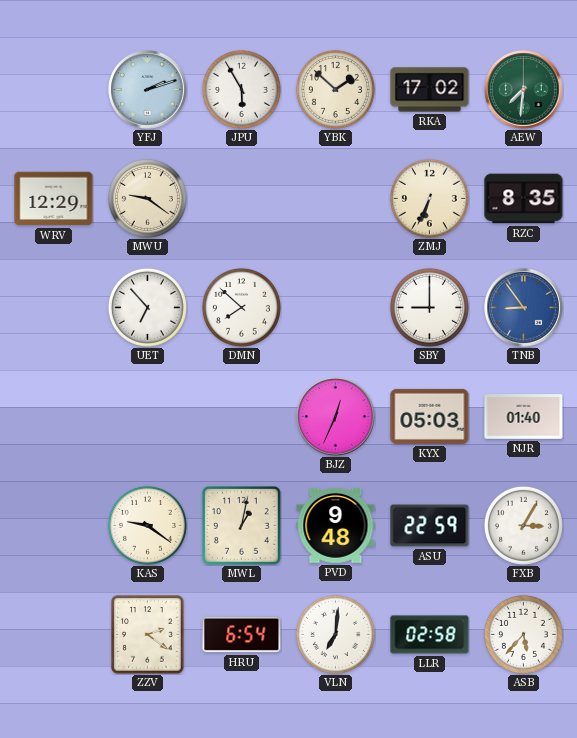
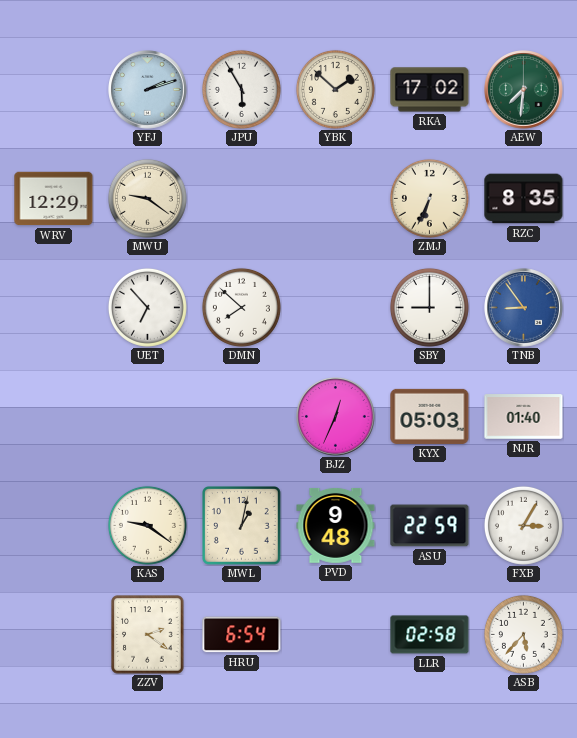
VLN: 7:01 -> none
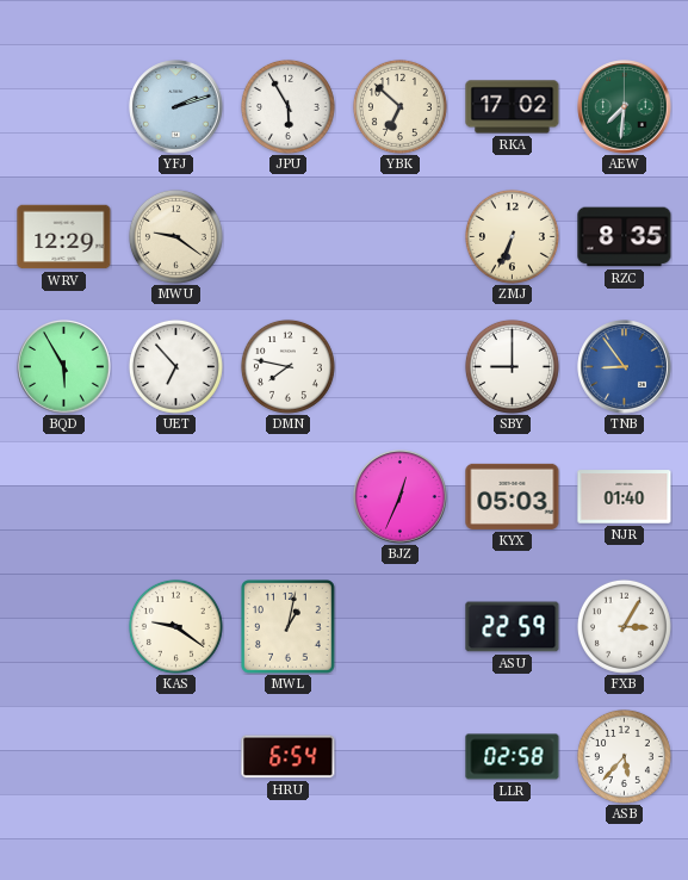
YBK: 1:52 -> 6:52
BQD: none -> 5:55
DMN: 7:52 -> 7:47
PVD: 9:48 -> none
ZZV: 2:21 -> none
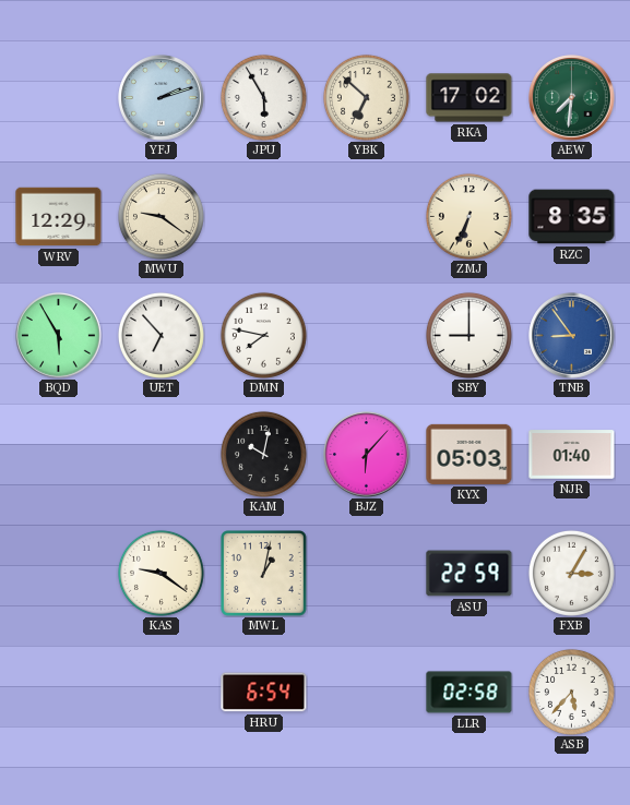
KAM: none -> 10:02
BJZ: 12:34 -> 6:07
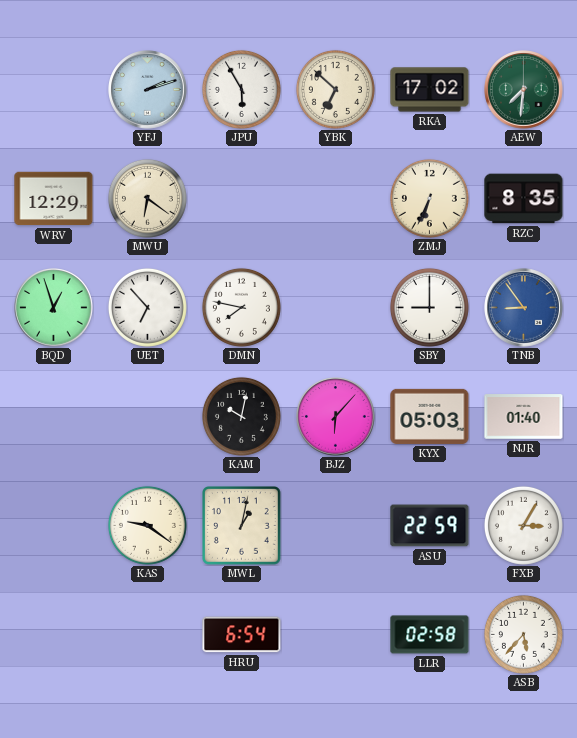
MWU: 9:21 -> 6:21
BQD: 5:55 -> 12:57
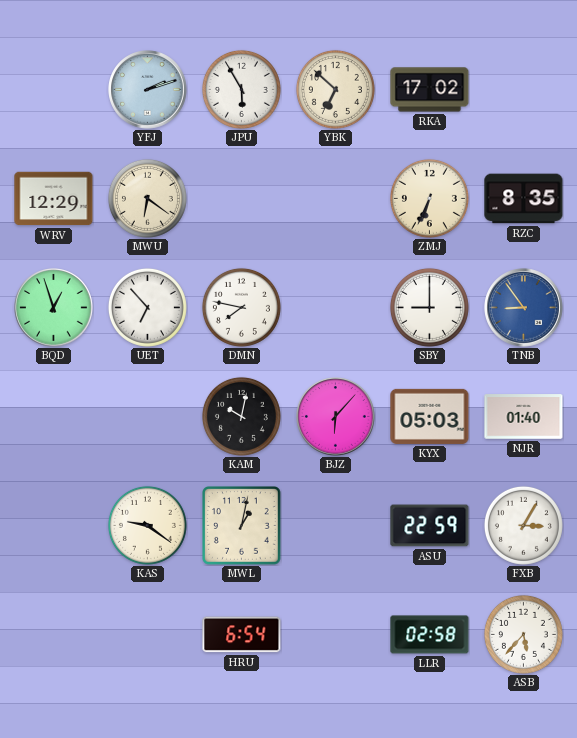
AEW: 7:31 -> none
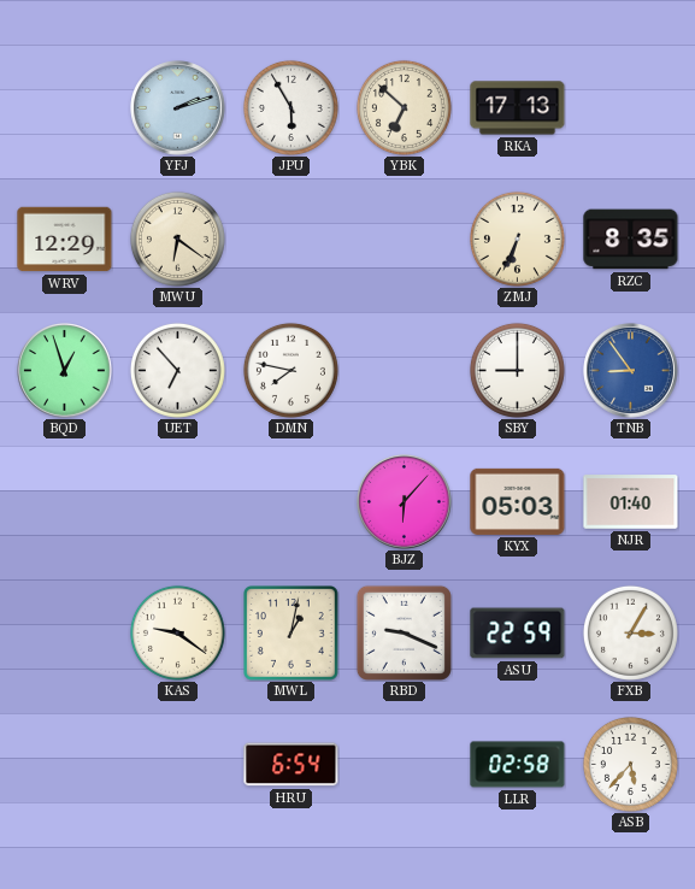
RKA: 17:02 -> 17:13
KAM: 10:02 -> none
RBD: none -> 9:19
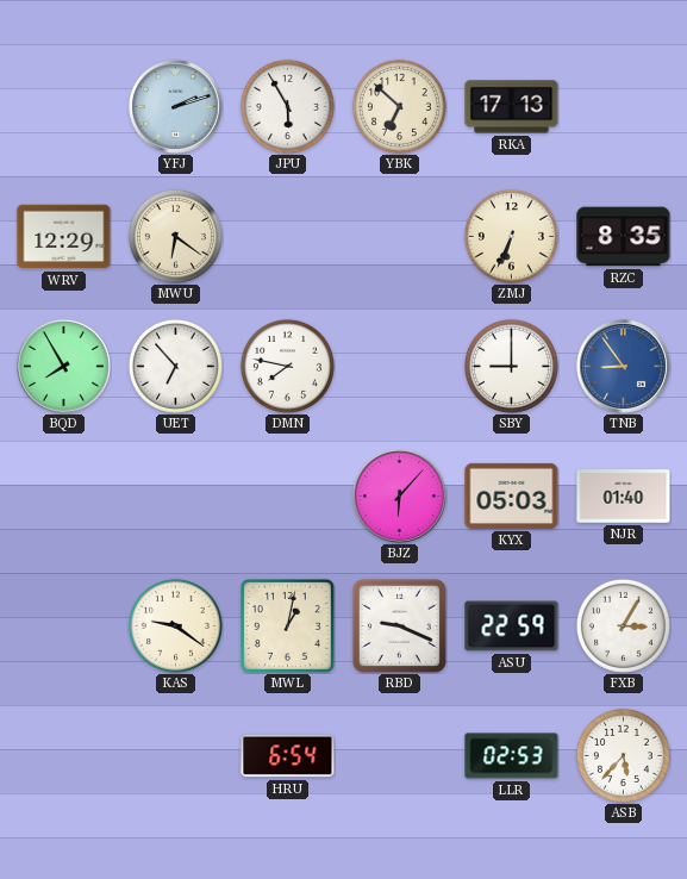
BQD: 12:57 -> 7:55
LLR: 02:58 -> 02:53
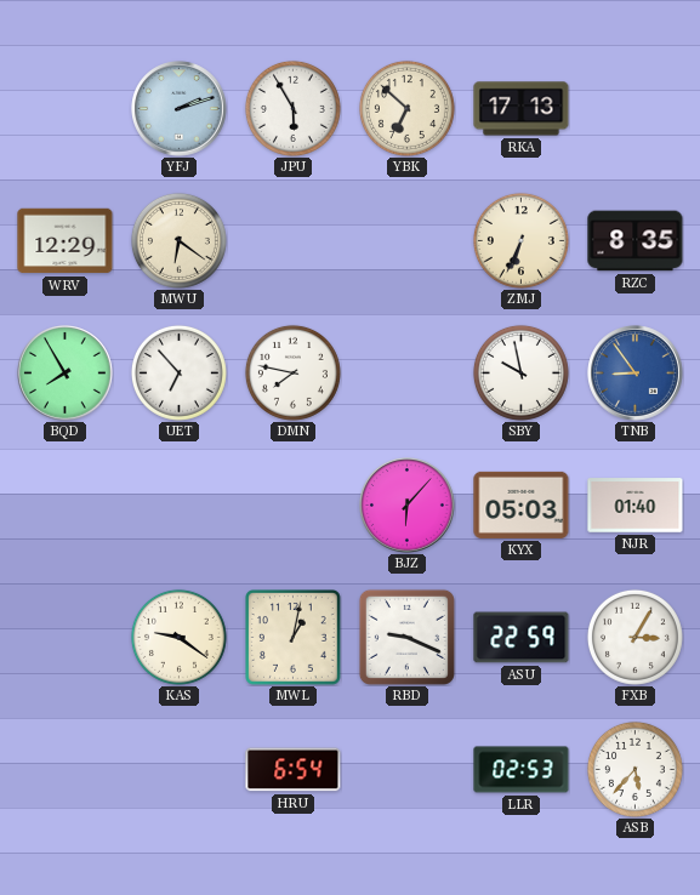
SBY: 9:00 -> 9:58
